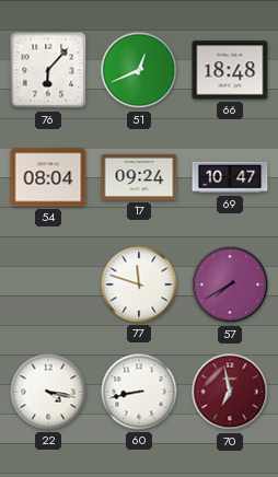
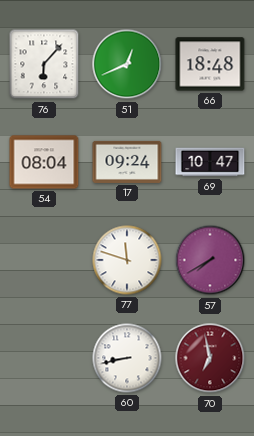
22: 4:17 -> none
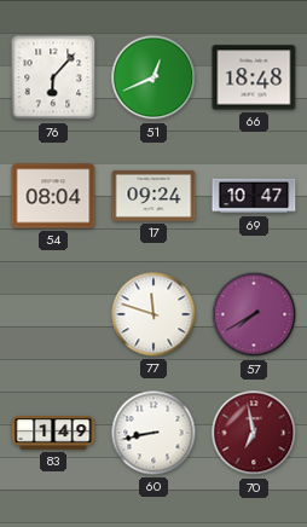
83: none -> 1:49
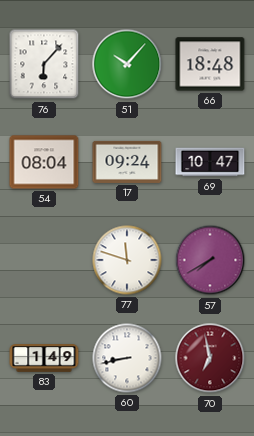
51: 12:41 -> 10:07
